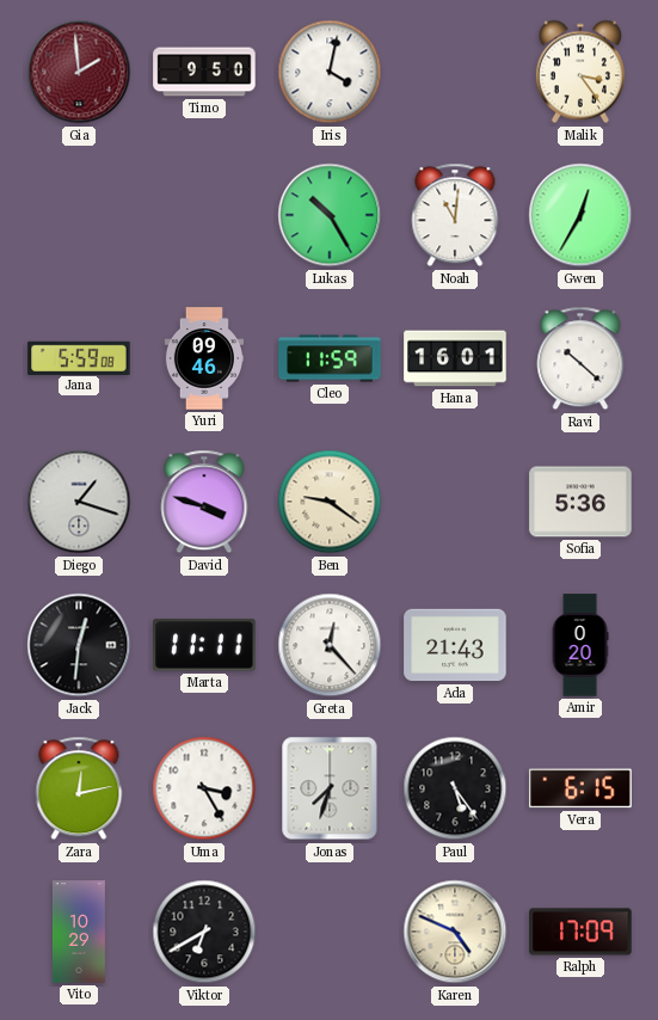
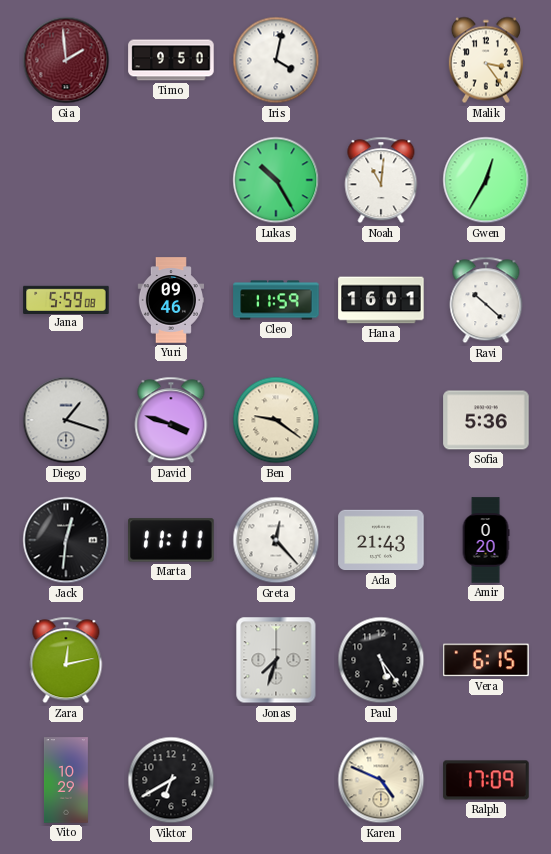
Uma: 3:25 -> none
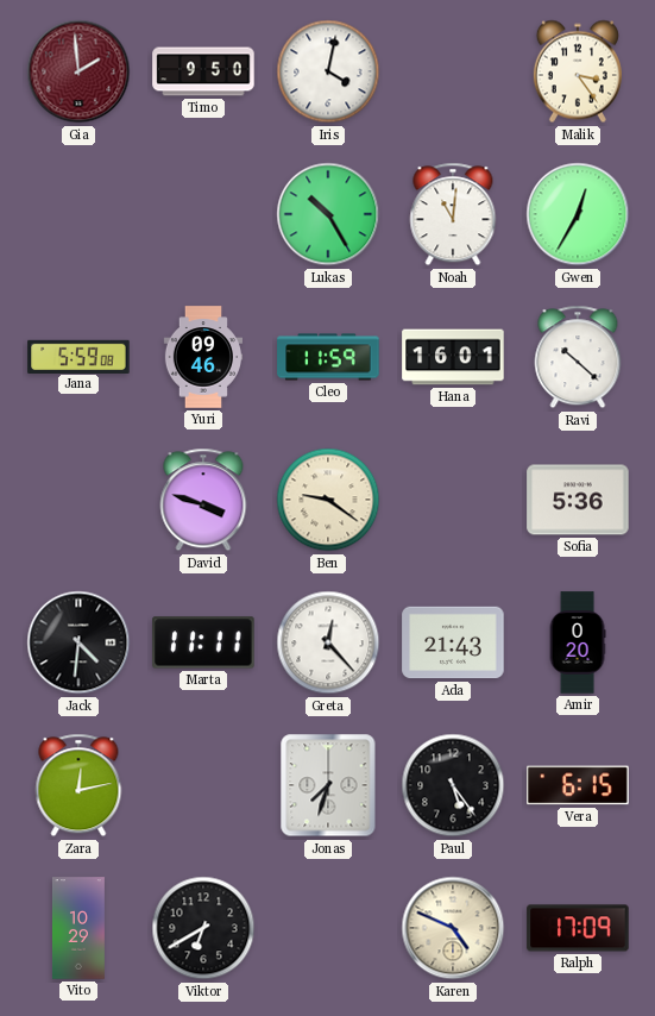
Diego: 1:18 -> none
Jack: 12:31 -> 4:31
